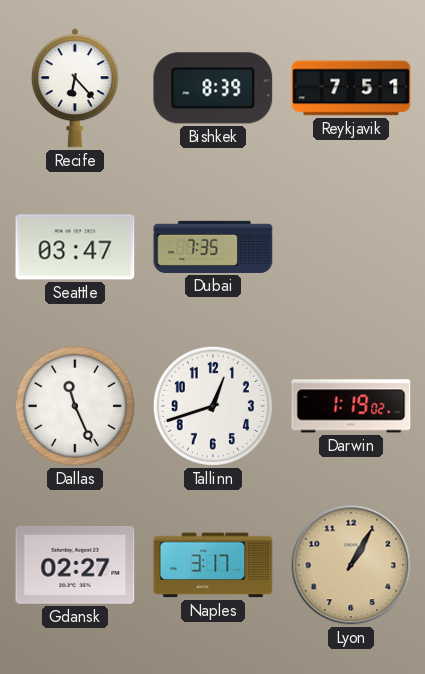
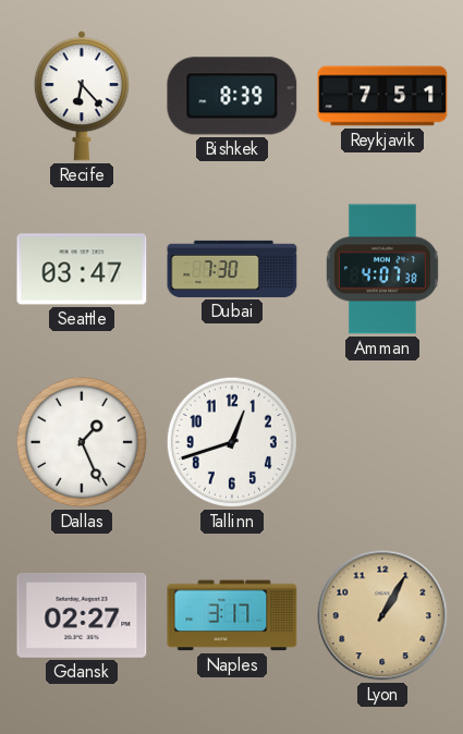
Dubai: 7:35 -> 7:30
Amman: none -> 4:07
Dallas: 11:26 -> 1:26
Darwin: 1:19 -> none
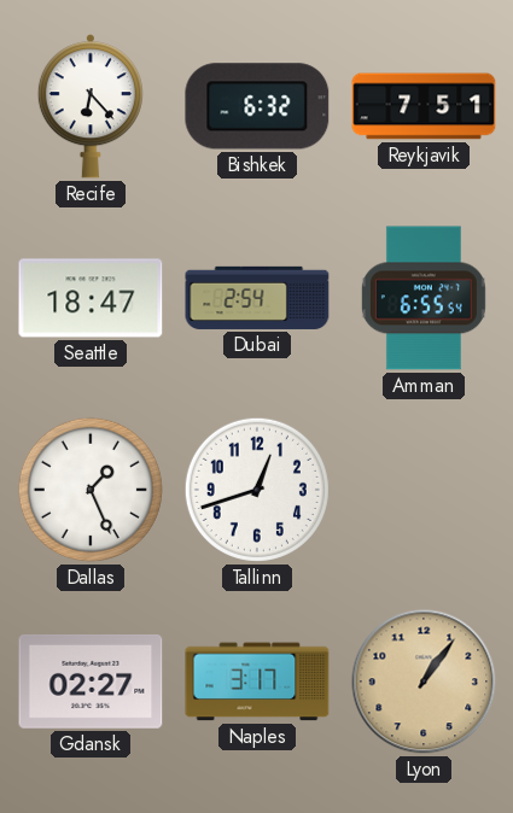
Bishkek: 8:39 -> 6:32
Seattle: 03:47 -> 18:47
Dubai: 7:30 -> 2:54
Amman: 4:07 -> 6:55
Lyon: 1:05 -> 1:06
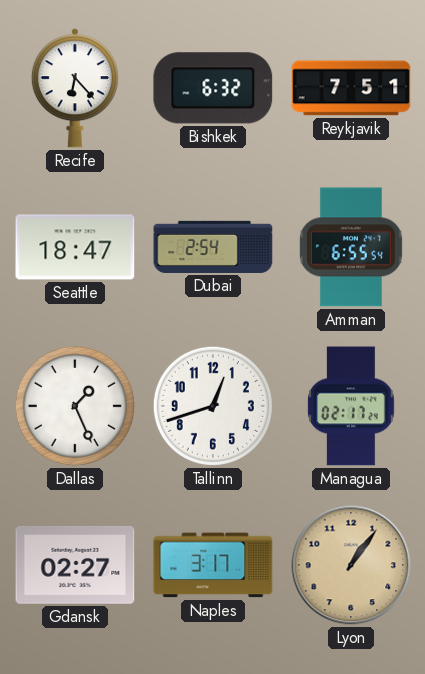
Managua: none -> 02:17
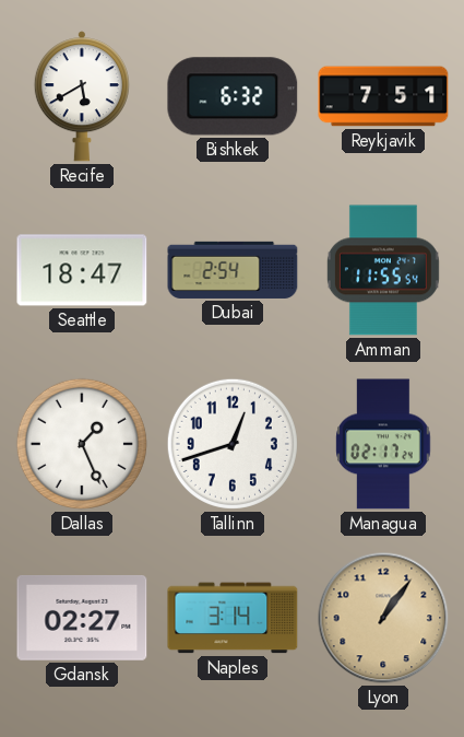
Recife: 6:23 -> 5:40
Amman: 6:55 -> 11:55
Naples: 3:17 -> 3:14
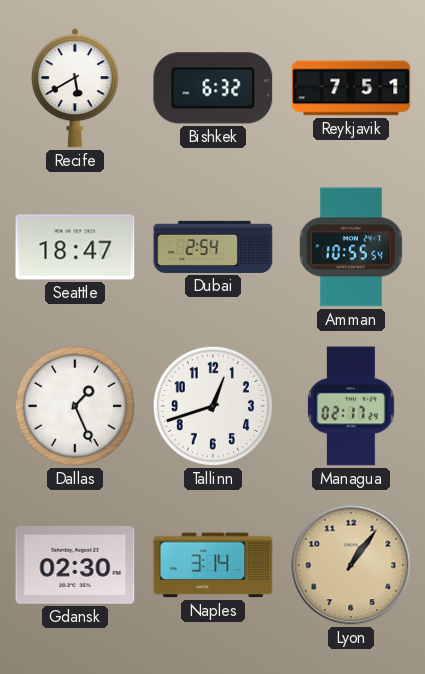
Amman: 11:55 -> 10:55
Gdansk: 02:27 -> 02:30
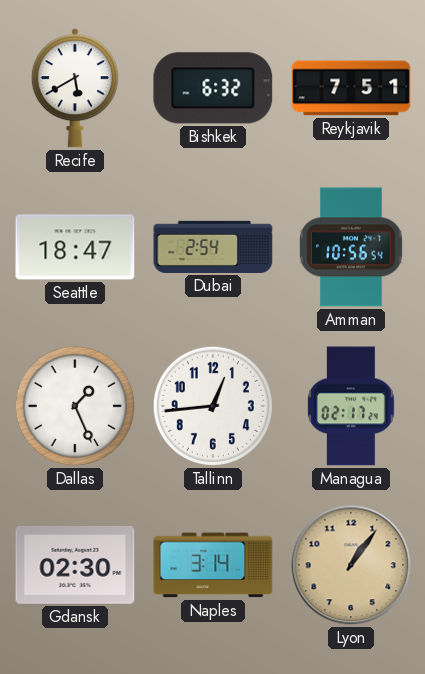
Amman: 10:55 -> 10:56
Tallinn: 12:42 -> 12:44
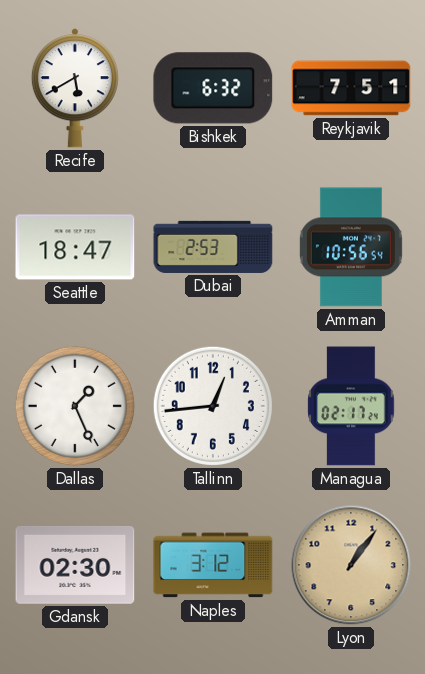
Dubai: 2:54 -> 2:53
Naples: 3:14 -> 3:12
